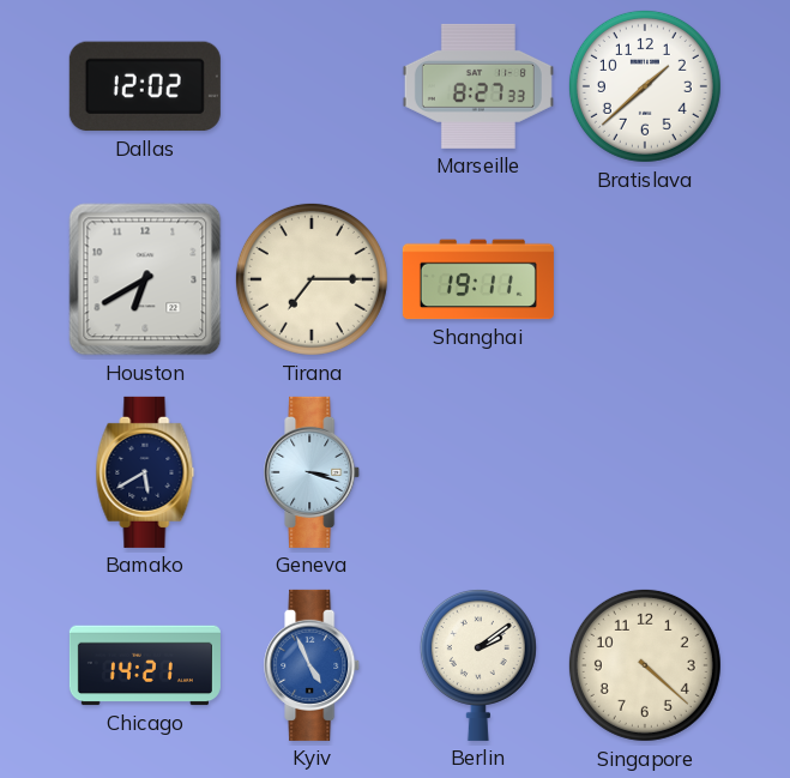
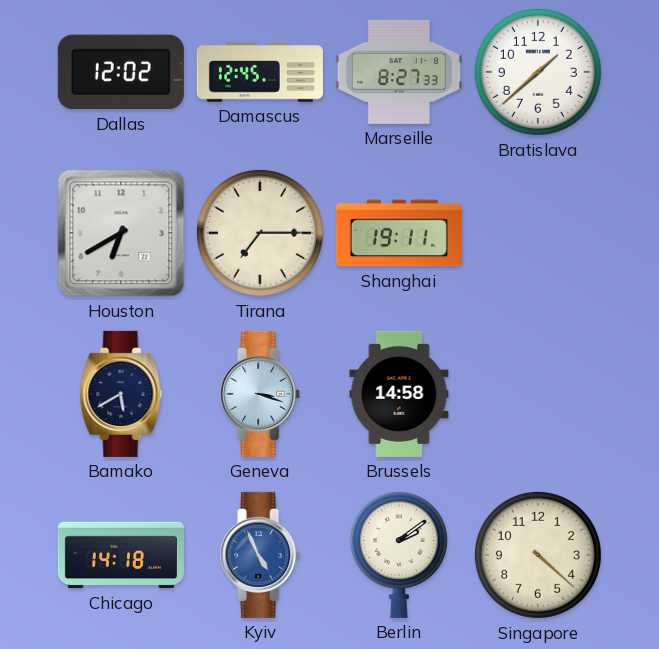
Damascus: none -> 12:45
Brussels: none -> 14:58
Chicago: 14:21 -> 14:18
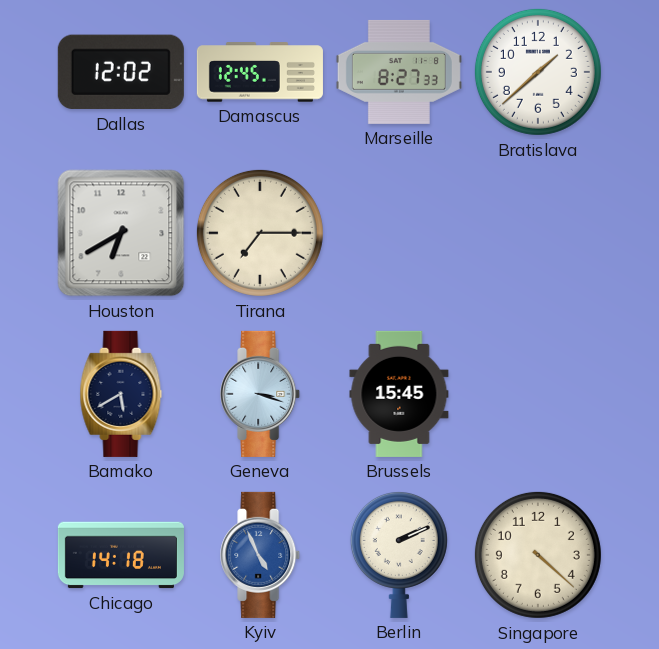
Shanghai: 19:11 -> none
Brussels: 14:58 -> 15:45
Berlin: 2:09 -> 2:11
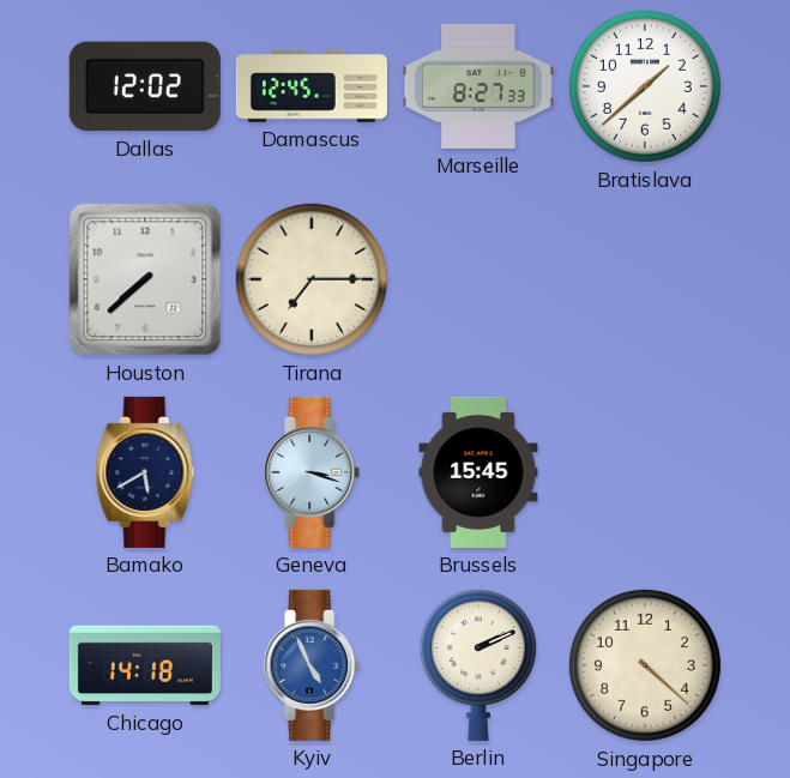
Houston: 6:40 -> 7:38
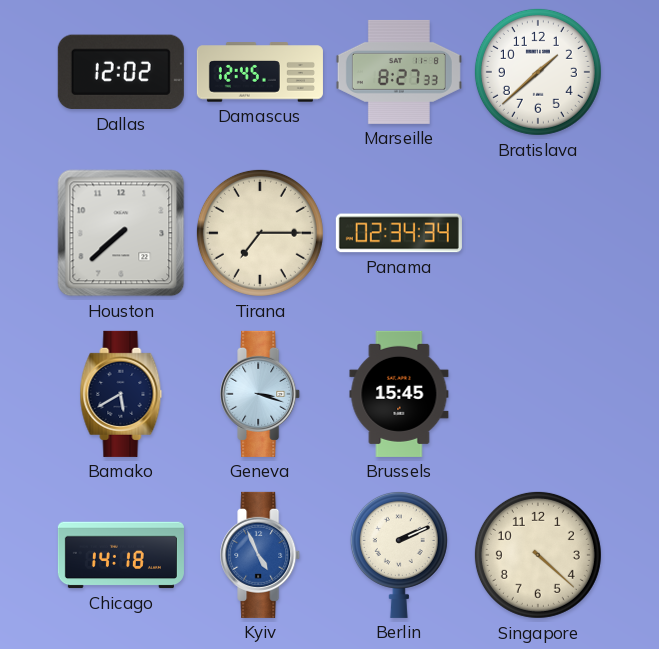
Panama: none -> 02:34
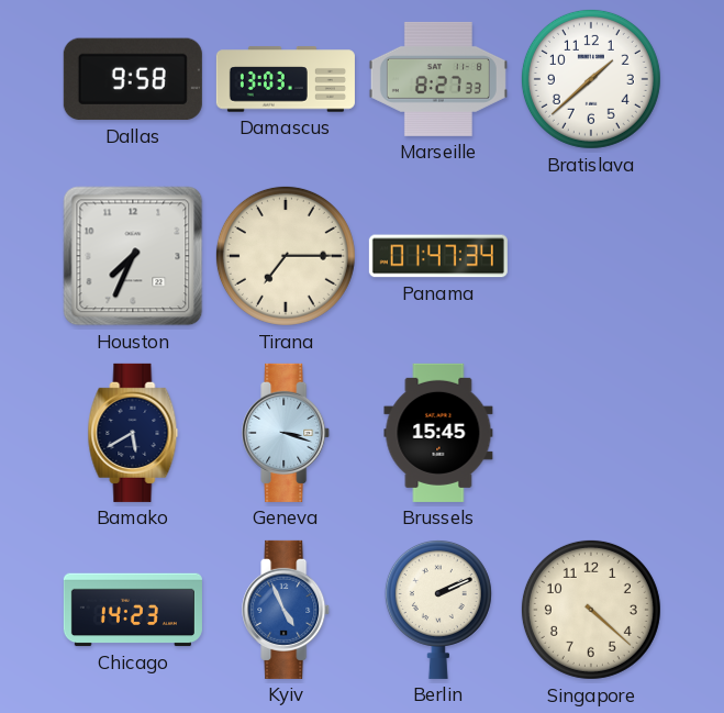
Dallas: 12:02 -> 9:58
Damascus: 12:45 -> 13:03
Houston: 7:38 -> 7:34
Panama: 02:34 -> 01:47
Chicago: 14:18 -> 14:23
